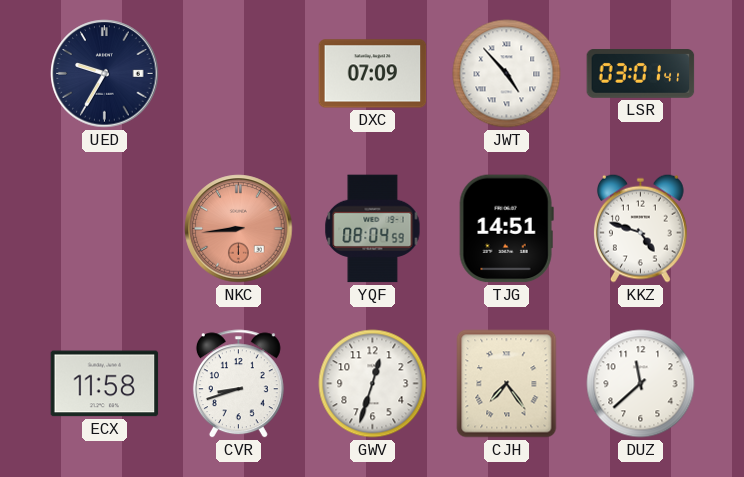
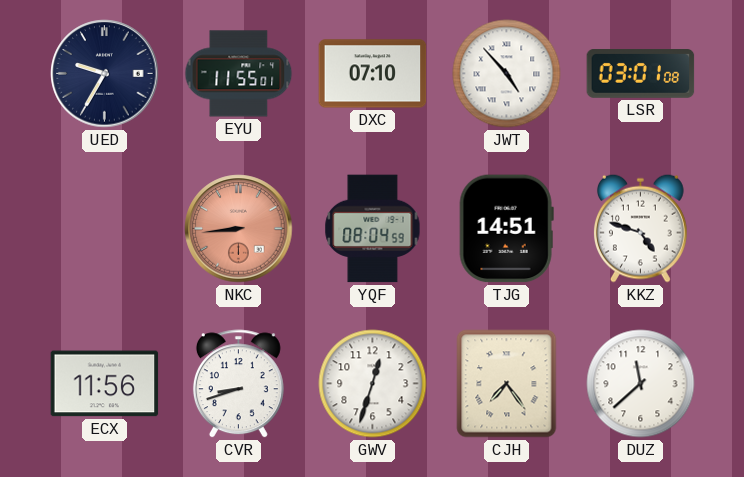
EYU: none -> 11:55
DXC: 07:09 -> 07:10
LSR: 03:01:41 -> 03:01:08
ECX: 11:58 -> 11:56
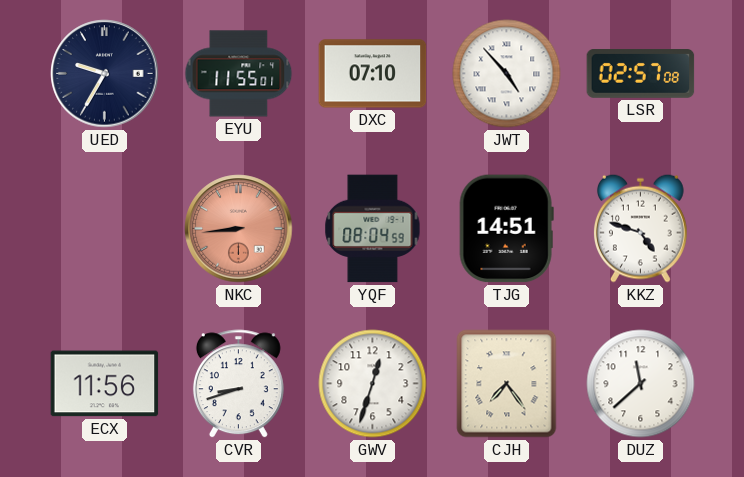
LSR: 03:01 -> 02:57
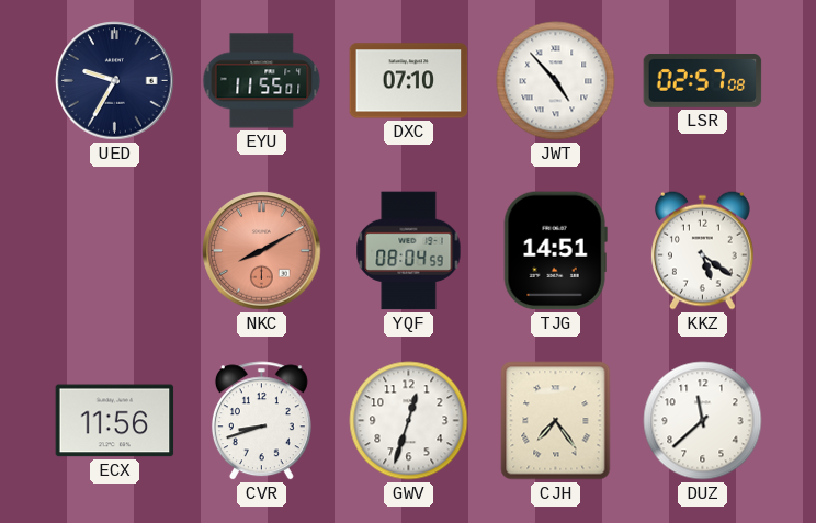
NKC: 8:44 -> 8:10
KKZ: 4:48 -> 5:21
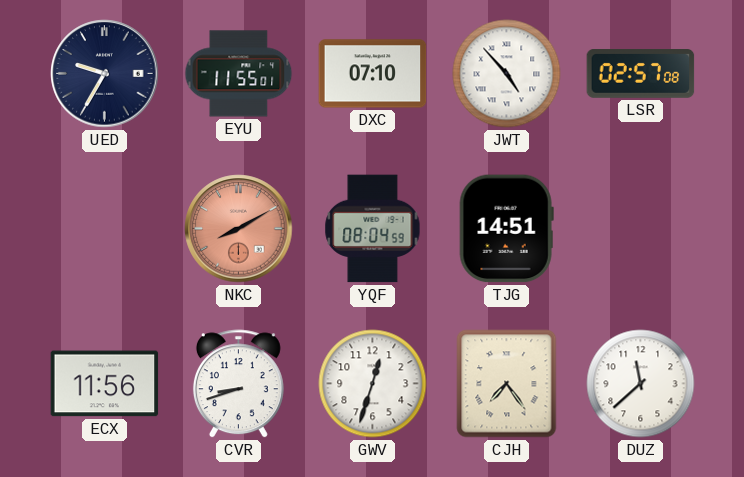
KKZ: 5:21 -> none
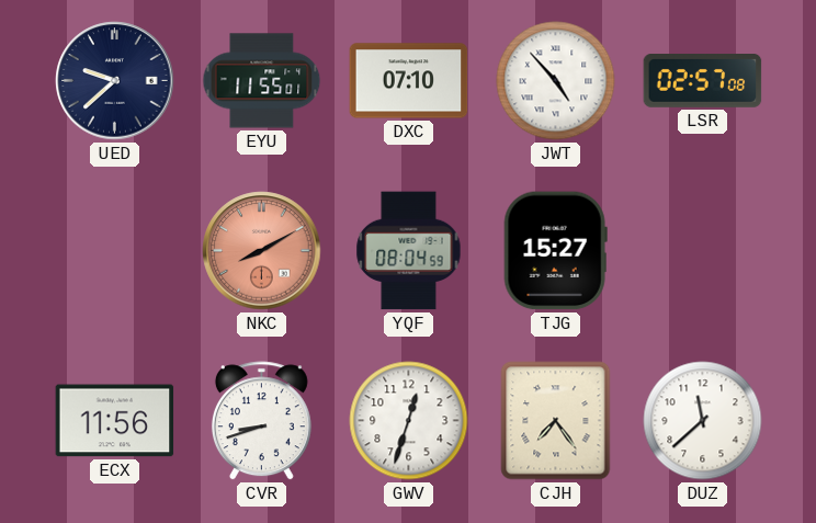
UED: 9:35 -> 9:38
TJG: 14:51 -> 15:27
